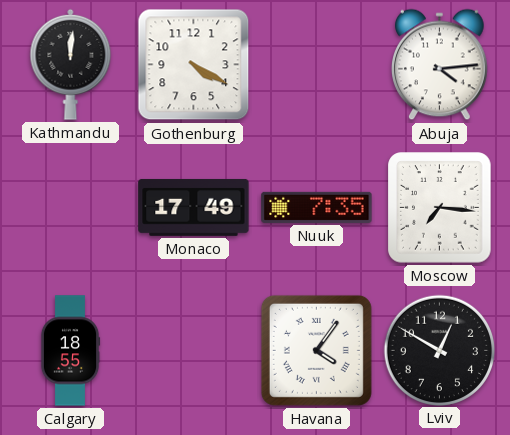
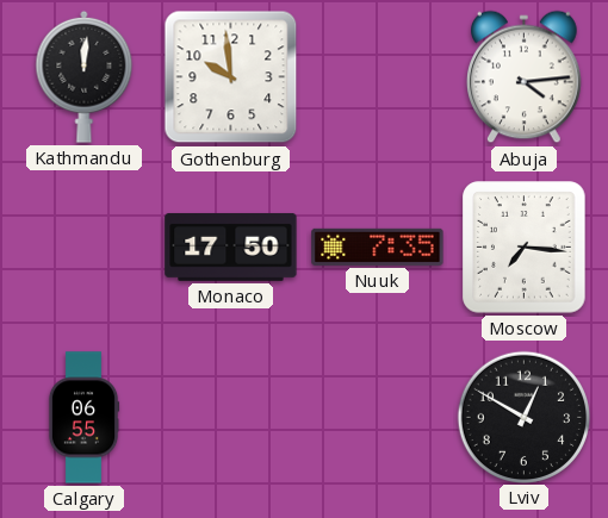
Gothenburg: 4:20 -> 9:59
Monaco: 17:49 -> 17:50
Calgary: 18:55 -> 06:55
Havana: 4:06 -> none
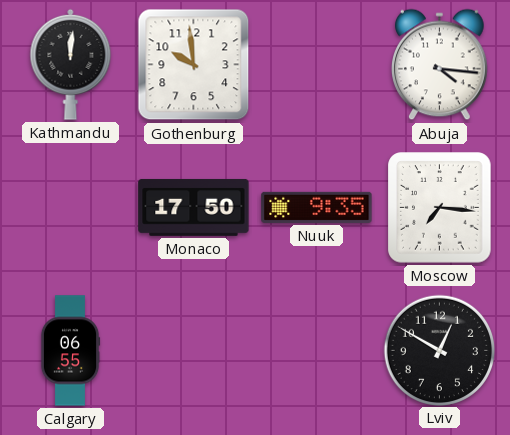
Abuja: 4:14 -> 4:16
Nuuk: 7:35 -> 9:35
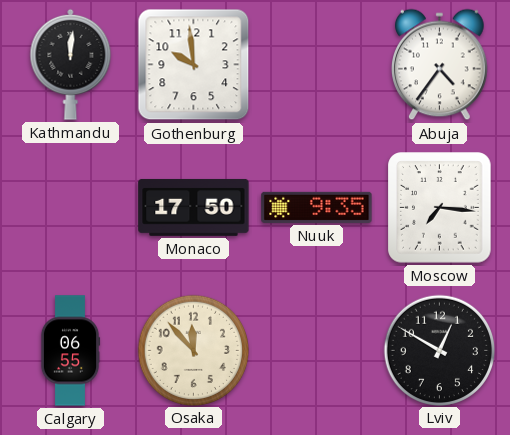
Abuja: 4:16 -> 4:36
Osaka: none -> 11:53
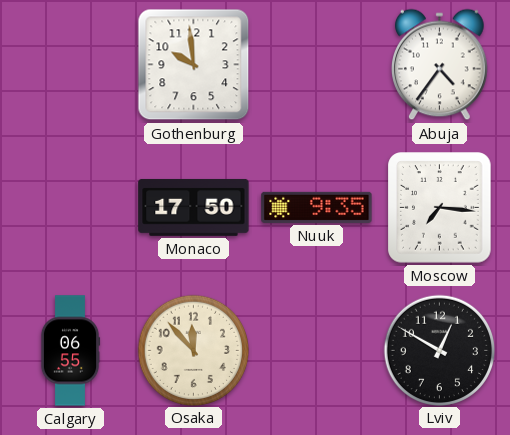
Kathmandu: 12:01 -> none
